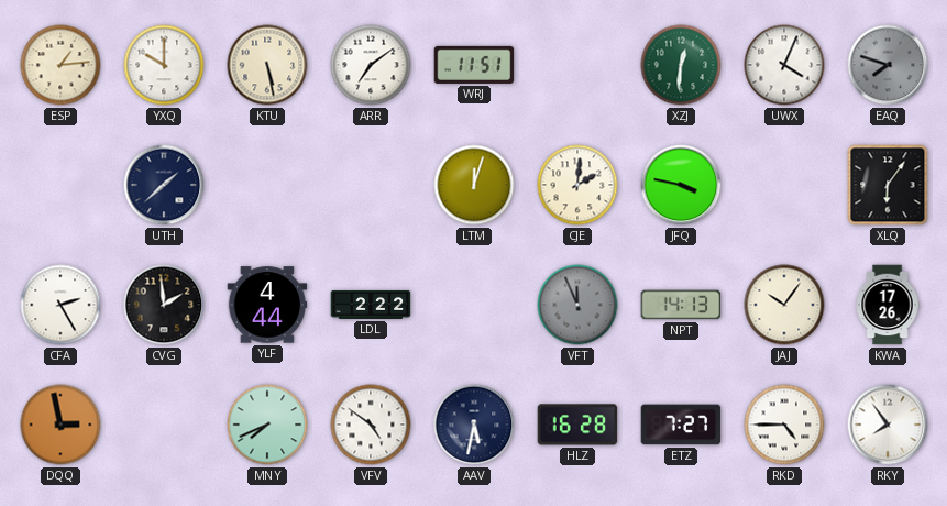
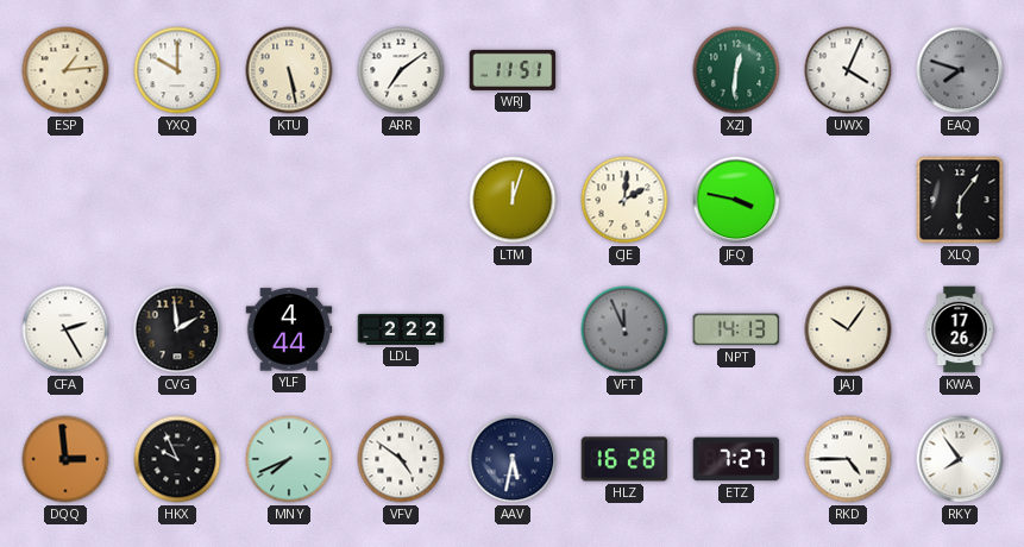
UTH: 1:38 -> none
DQQ: 2:58 -> 2:59
HKX: none -> 9:56
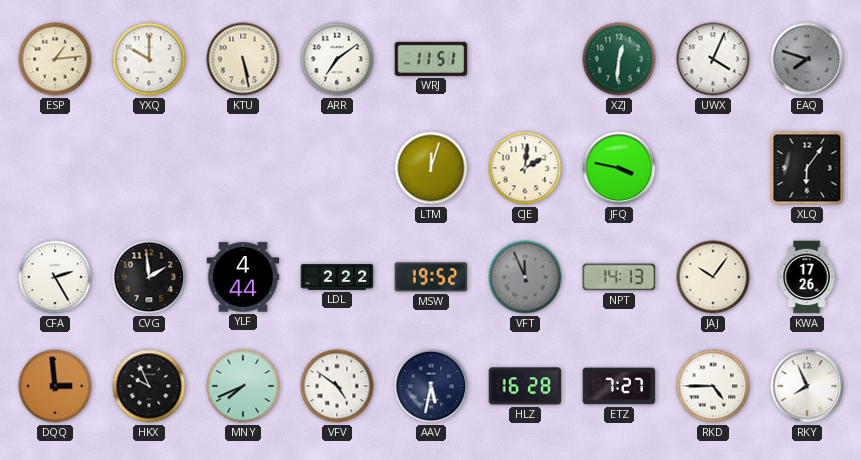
MSW: none -> 19:52
RKY: 7:54 -> 7:56
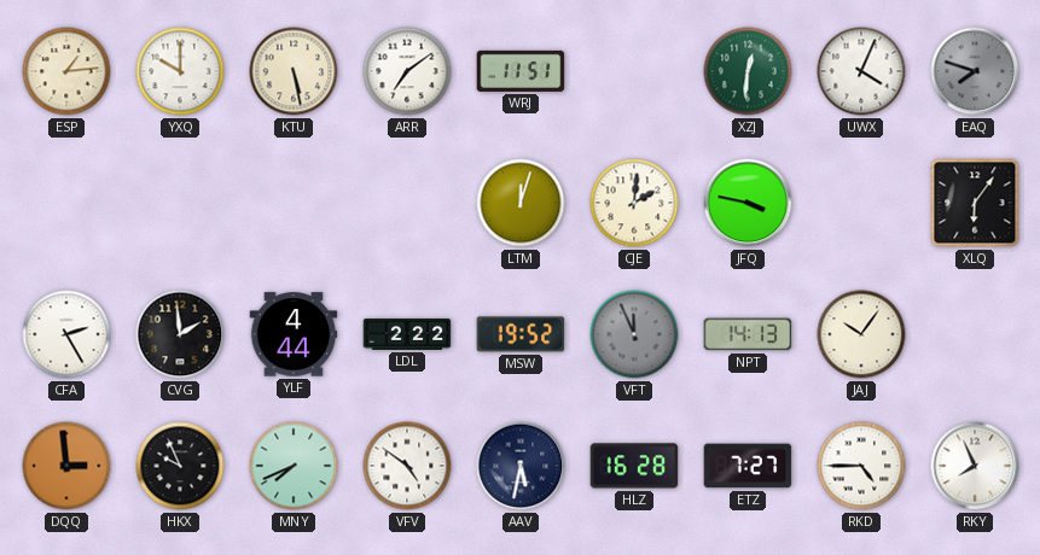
KWA: 17:26 -> none
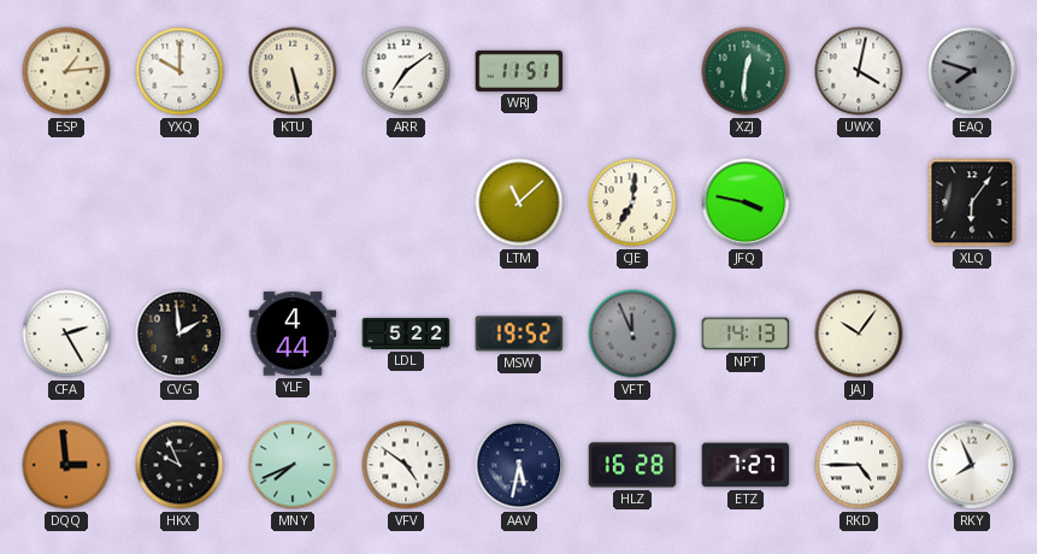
UWX: 4:04 -> 4:02
LTM: 12:03 -> 11:08
CJE: 2:01 -> 7:01
LDL: 2:22 -> 5:22
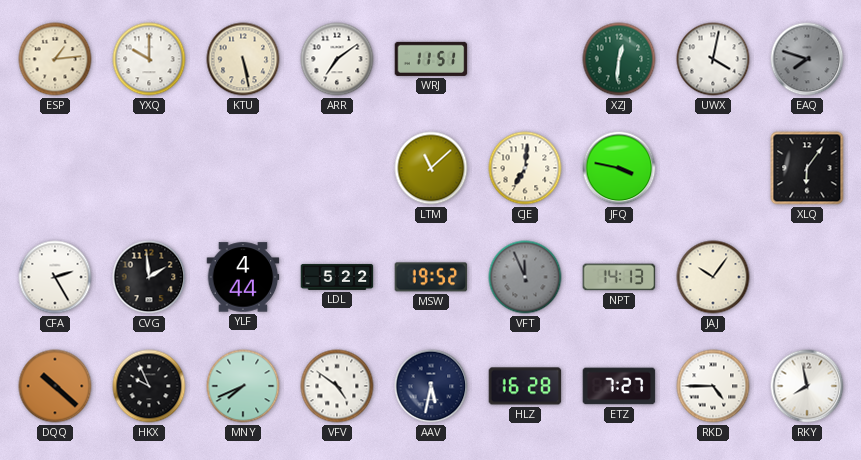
DQQ: 2:59 -> 10:22
RKY: 7:56 -> 7:58
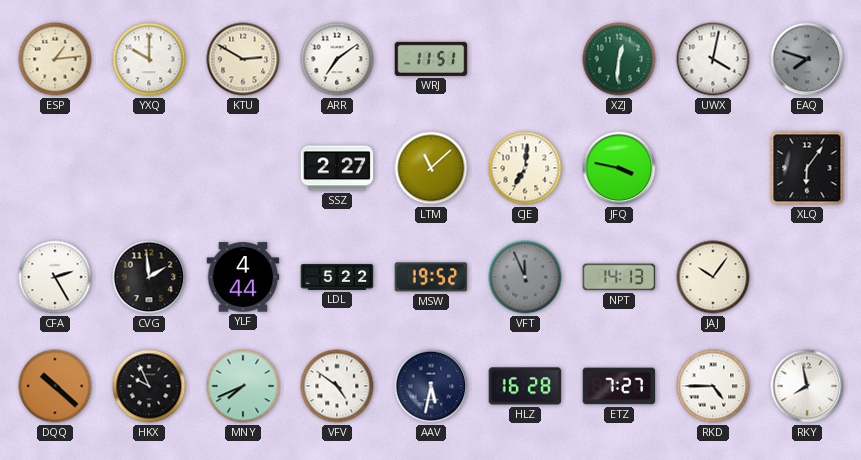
KTU: 5:28 -> 2:50
SSZ: none -> 2:27
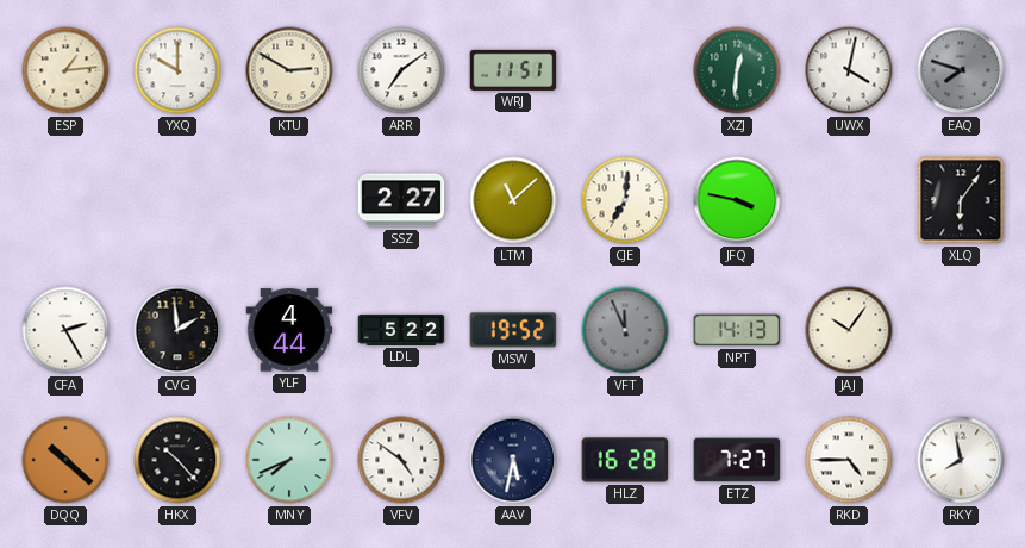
HKX: 9:56 -> 10:23
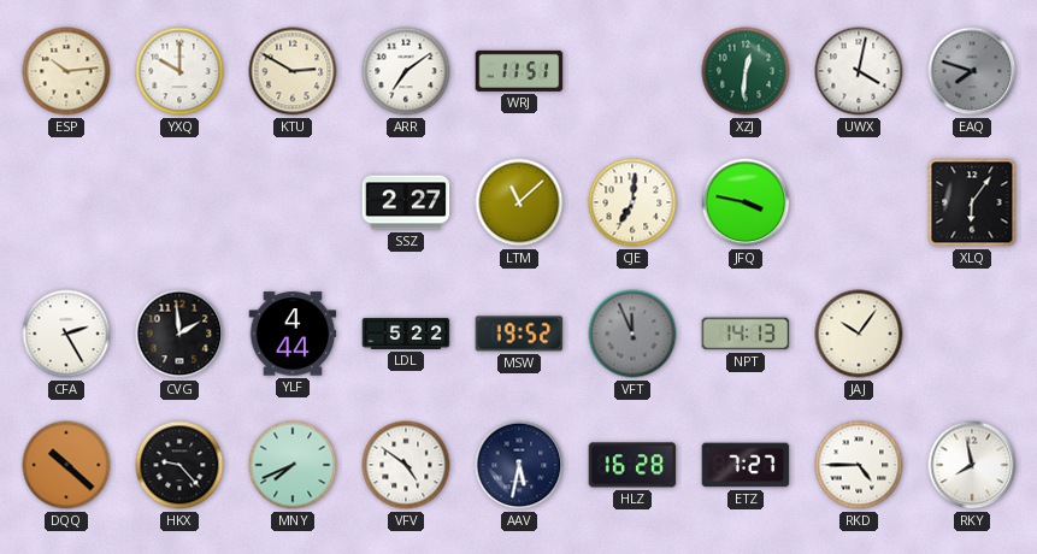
ESP: 1:14 -> 10:14
HKX: 10:23 -> 9:23
